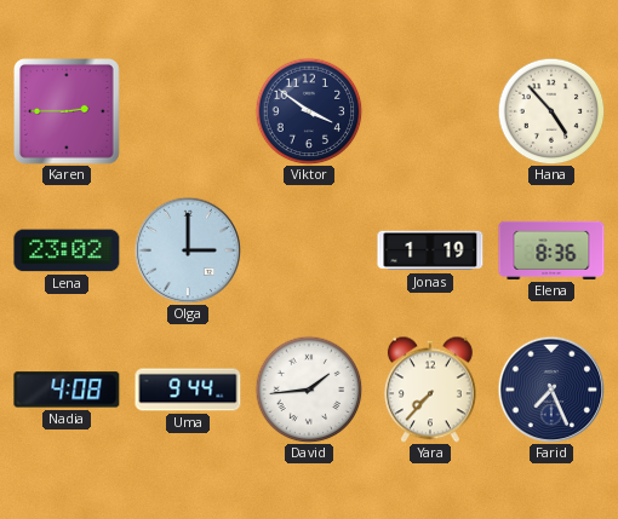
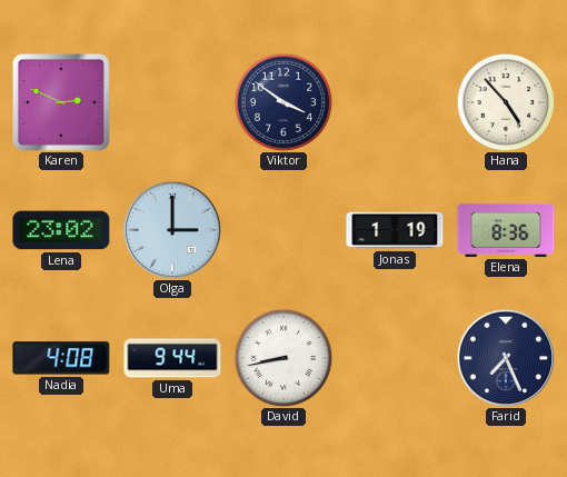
Karen: 2:45 -> 2:49
David: 1:44 -> 8:43
Yara: 7:37 -> none
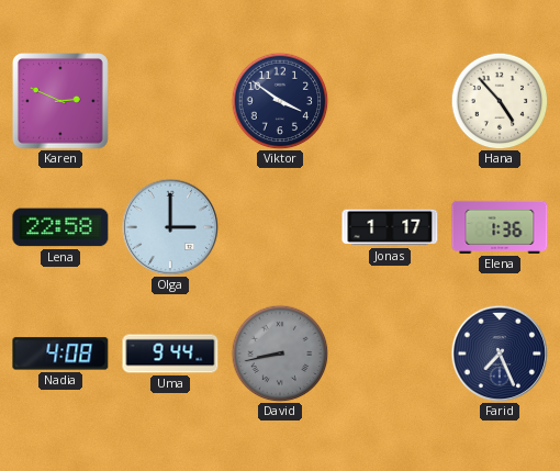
Lena: 23:02 -> 22:58
Jonas: 1:19 -> 1:17
Elena: 8:36 -> 1:36
David dial: white -> grey
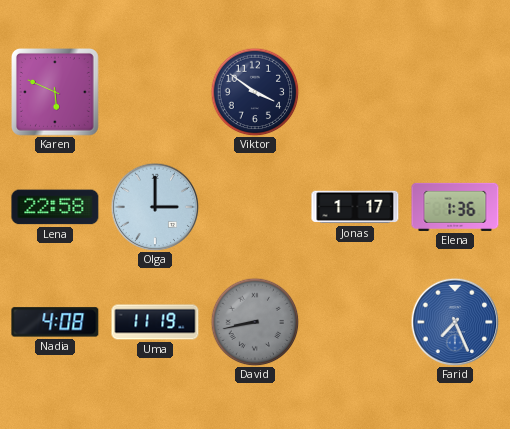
Karen: 2:49 -> 5:49
Hana: 4:53 -> none
Uma: 9:44 -> 11:19
Farid dial: navy -> blue
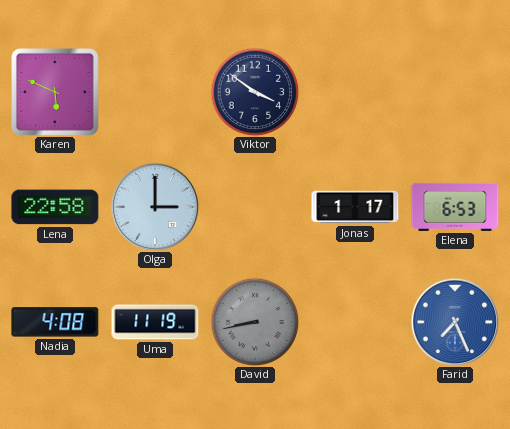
Elena: 1:36 -> 6:53
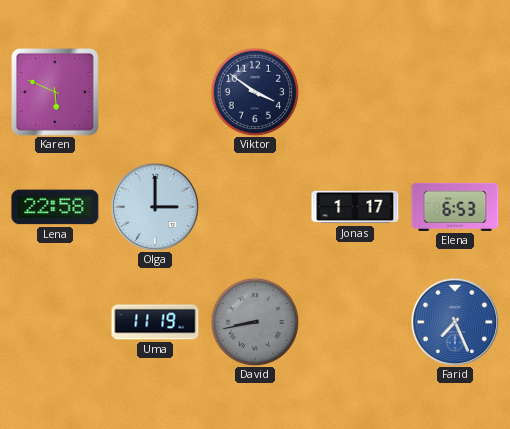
Nadia: 4:08 -> none
